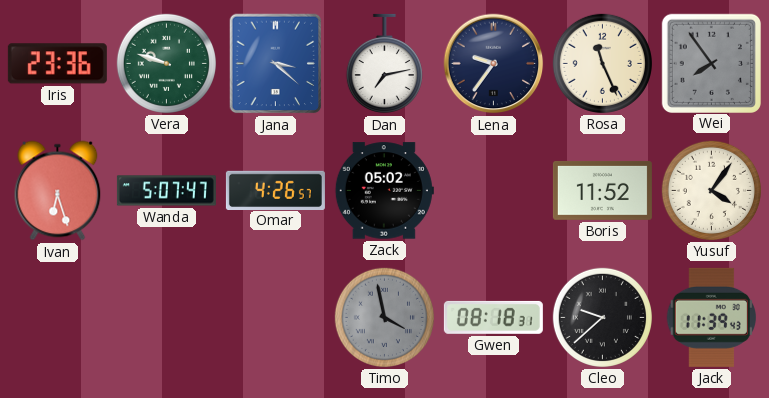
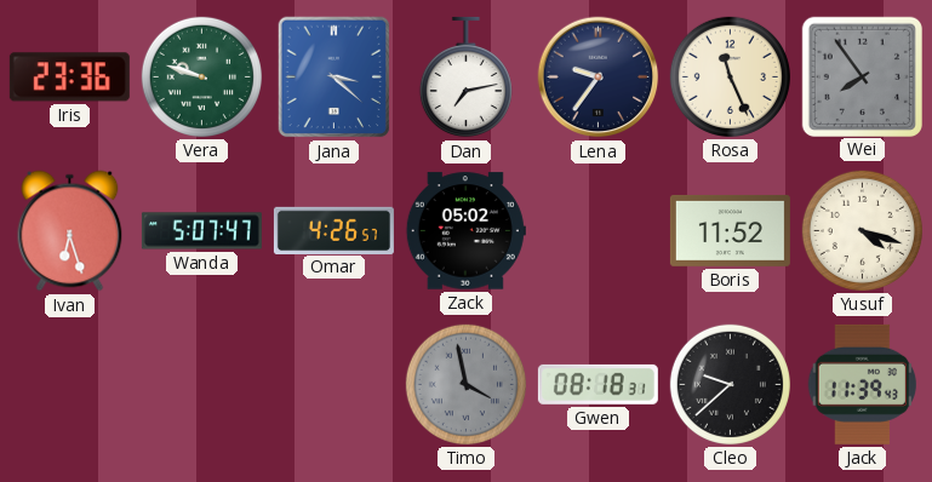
Yusuf: 4:06 -> 4:18
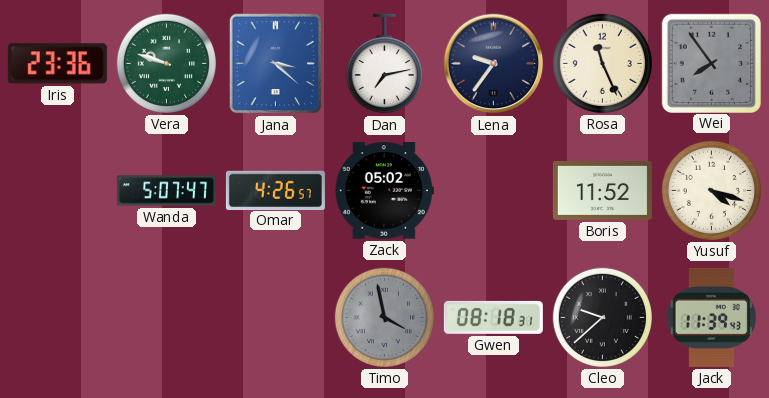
Ivan: 6:27 -> none
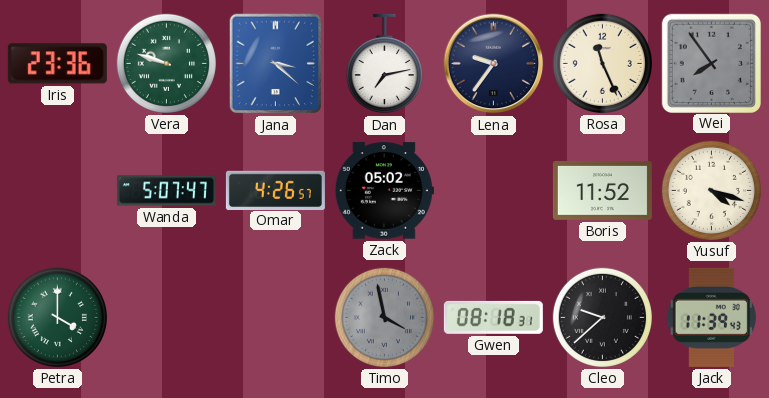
Petra: none -> 4:00
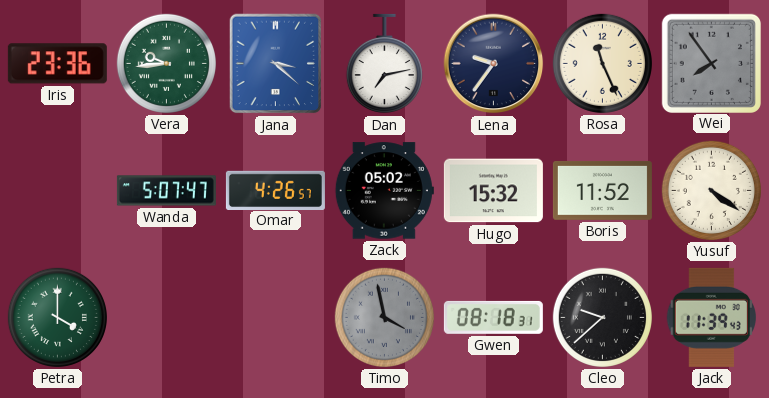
Vera: 9:48 -> 9:44
Hugo: none -> 15:32
Yusuf: 4:18 -> 4:21
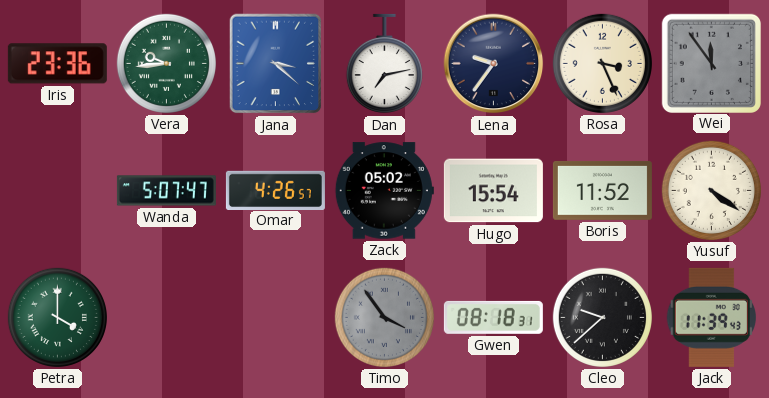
Rosa: 11:26 -> 3:26
Wei: 7:54 -> 11:54
Hugo: 15:32 -> 15:54
Timo: 3:58 -> 3:54
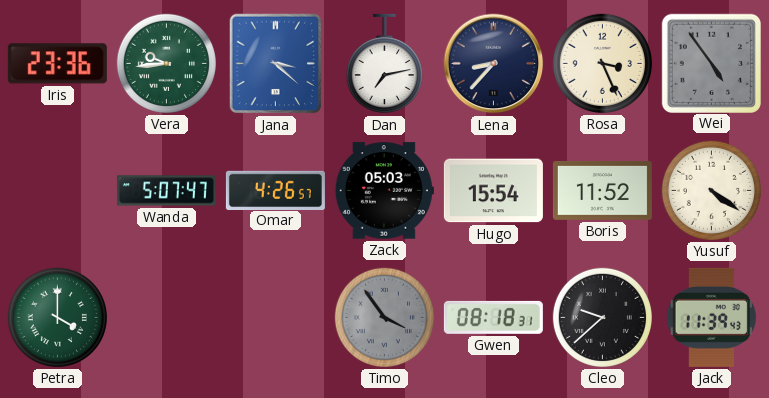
Lena: 9:36 -> 8:37
Wei: 11:54 -> 4:54
Zack: 05:02 -> 05:03
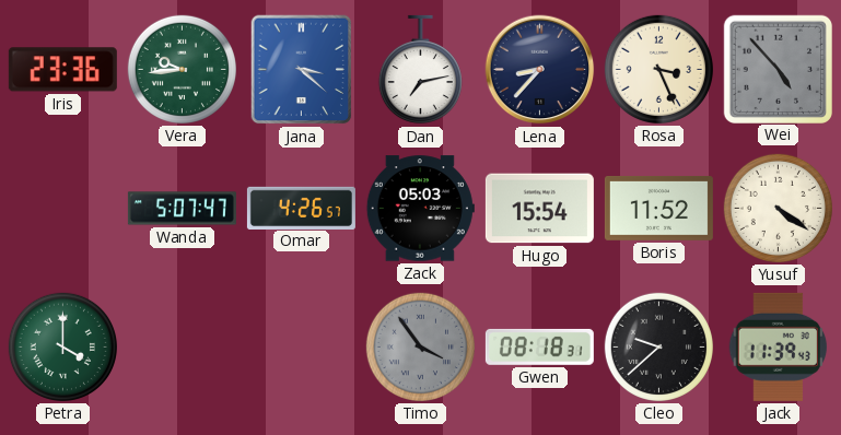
Wei: 4:54 -> 4:53
